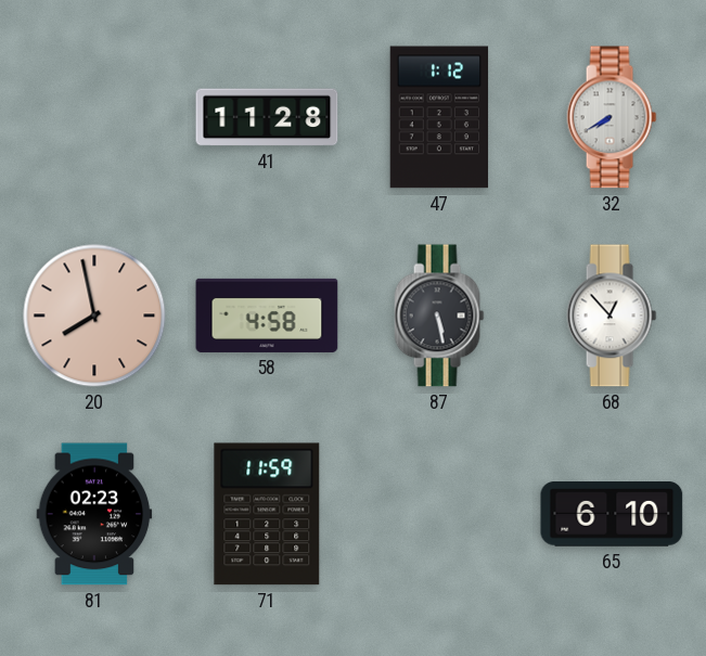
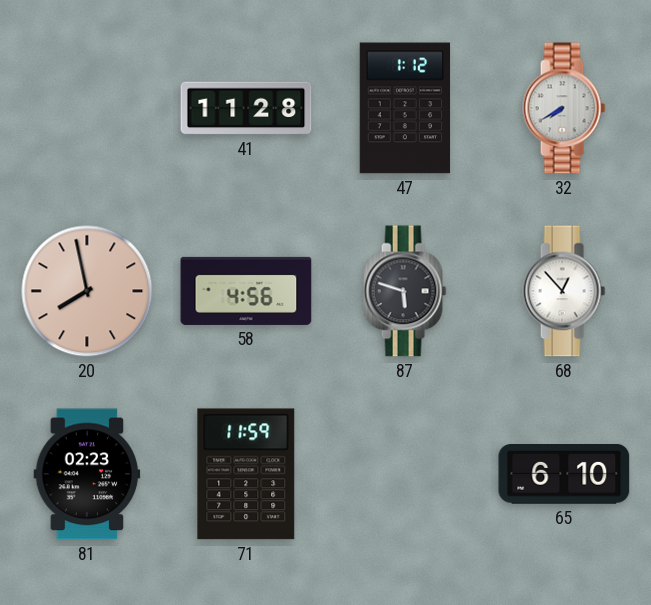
58: 4:58 -> 4:56
87: 5:28 -> 5:48
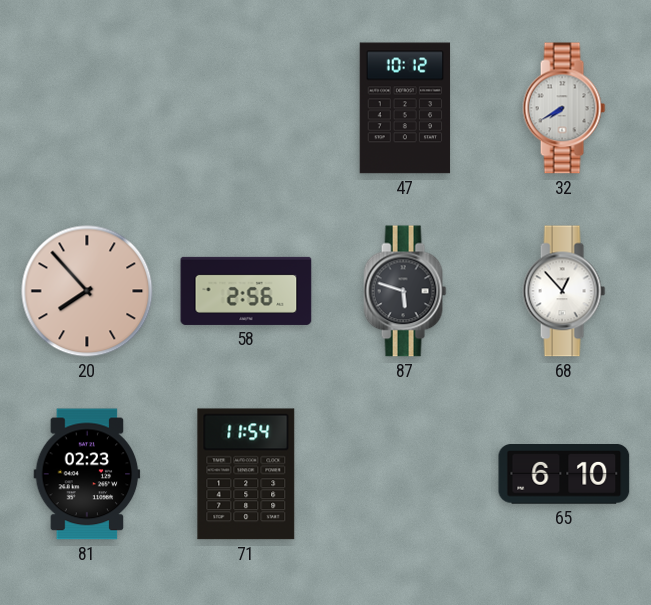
41: 11:28 -> none
47: 1:12 -> 10:12
20: 7:58 -> 7:53
58: 4:56 -> 2:56
71: 11:59 -> 11:54
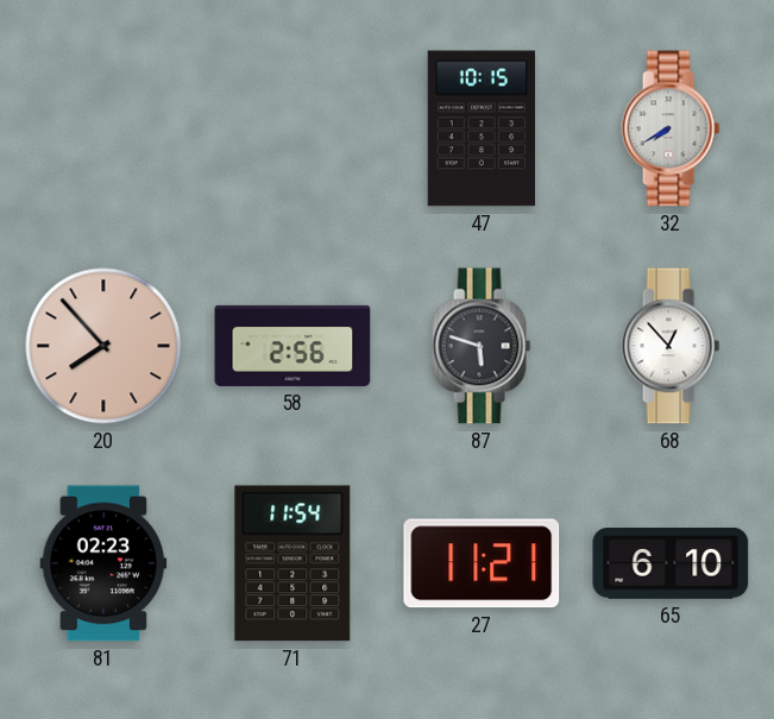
47: 10:12 -> 10:15
27: none -> 11:21
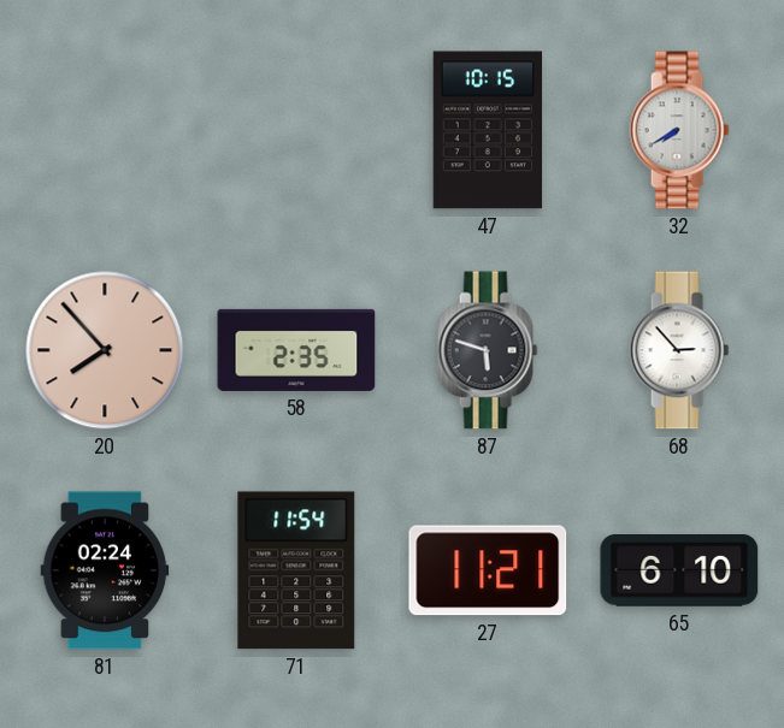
58: 2:56 -> 2:35
68: 12:53 -> 2:53
81: 02:23 -> 02:24
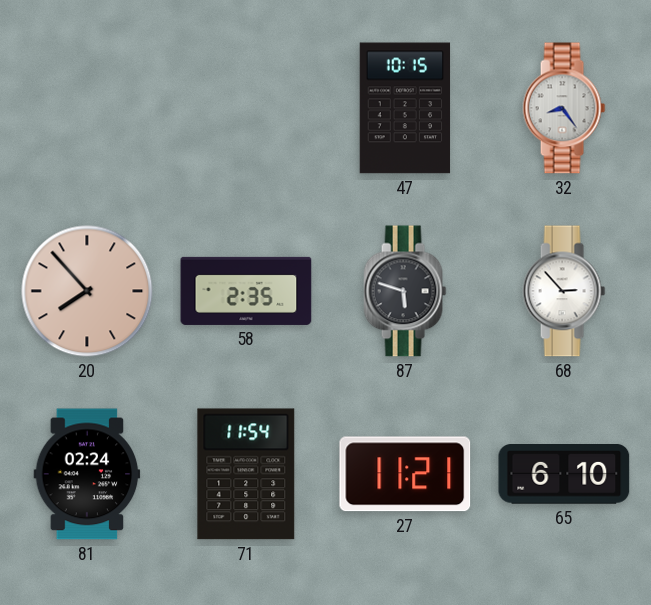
32: 7:40 -> 8:24
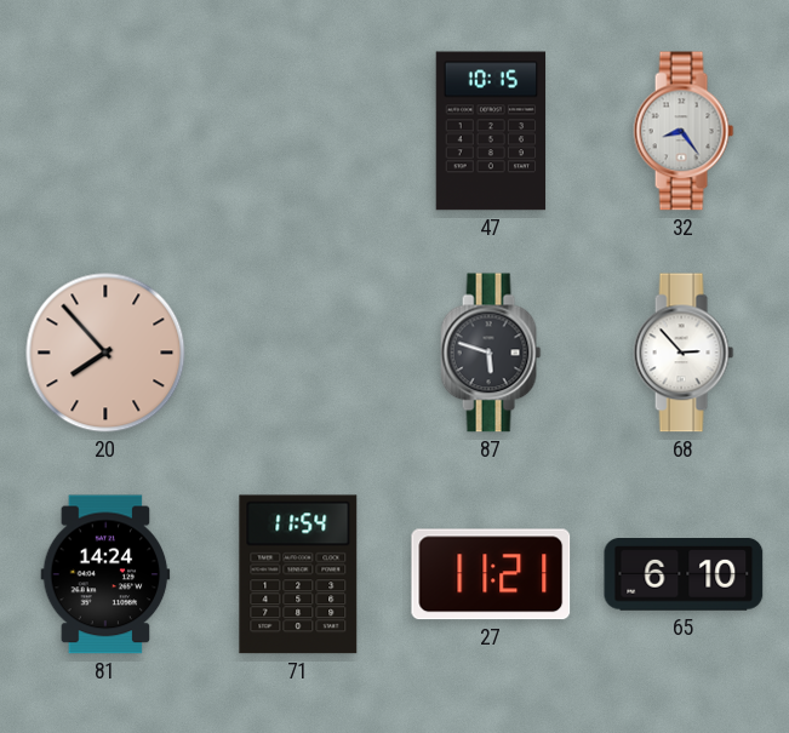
58: 2:35 -> none
81: 02:24 -> 14:24
